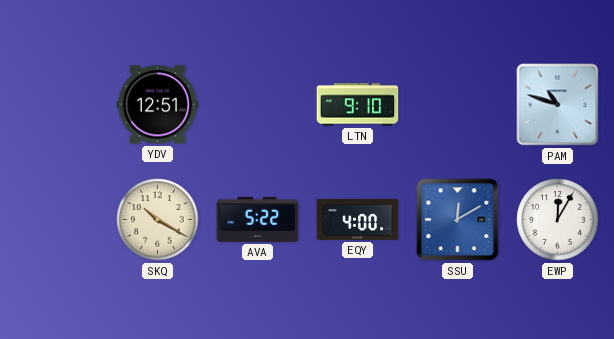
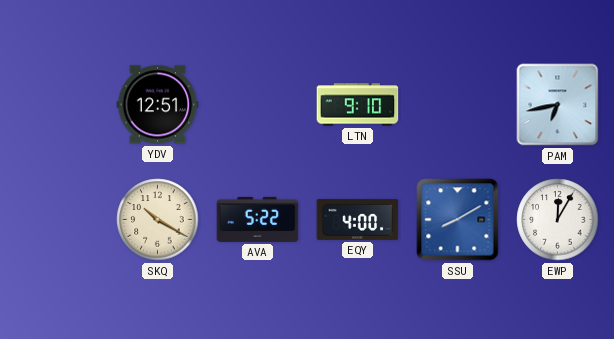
PAM: 10:48 -> 6:43
SSU: 12:10 -> 8:10
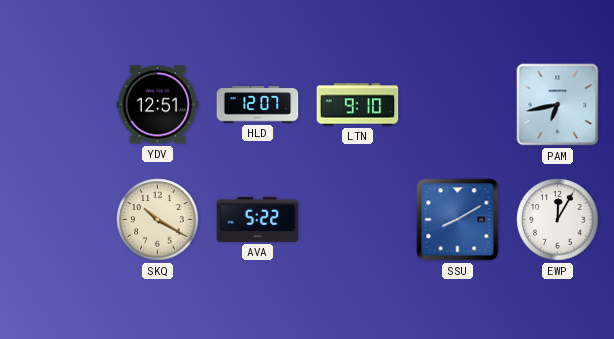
HLD: none -> 12:07
EQY: 4:00 -> none
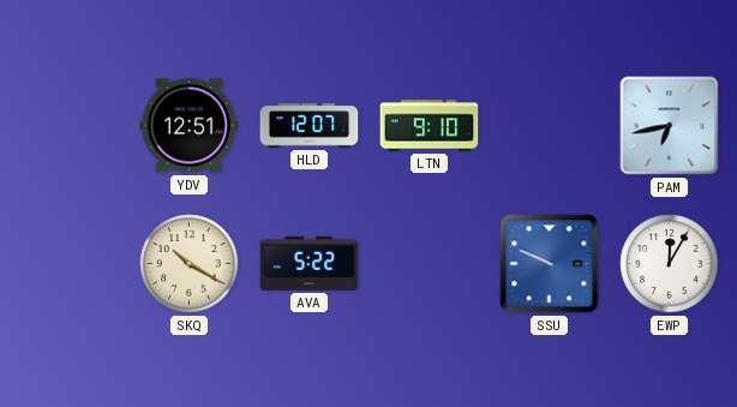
SSU: 8:10 -> 9:49
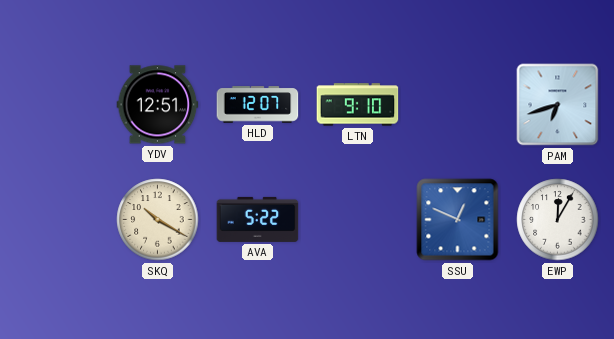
PAM: 6:43 -> 6:42
SSU: 9:49 -> 12:49
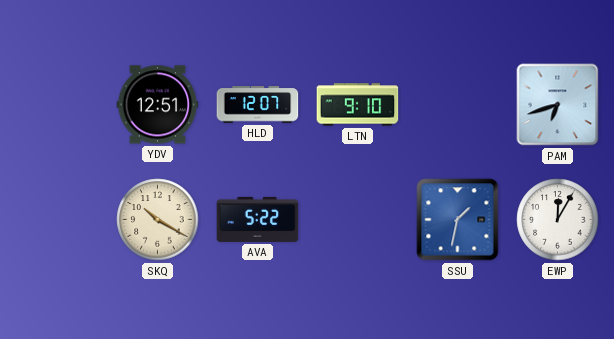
SSU: 12:49 -> 1:32
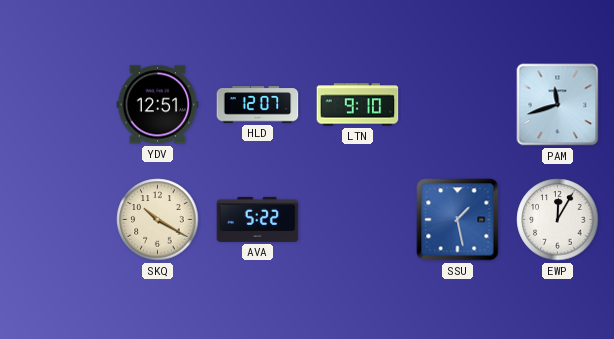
PAM: 6:42 -> 11:42
SSU: 1:32 -> 1:28
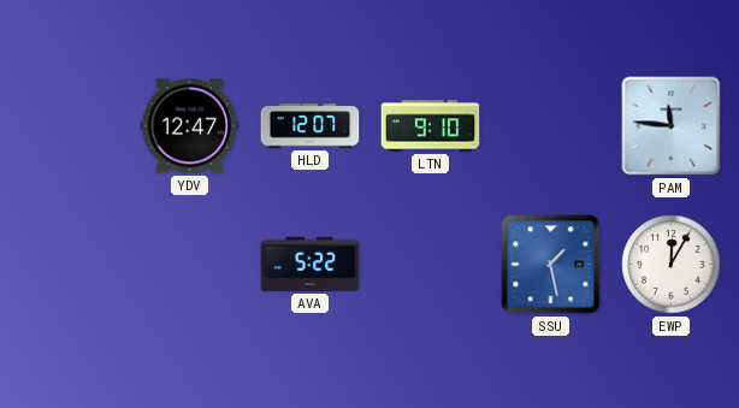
YDV: 12:51 -> 12:47
PAM: 11:42 -> 11:46
SKQ: 10:20 -> none
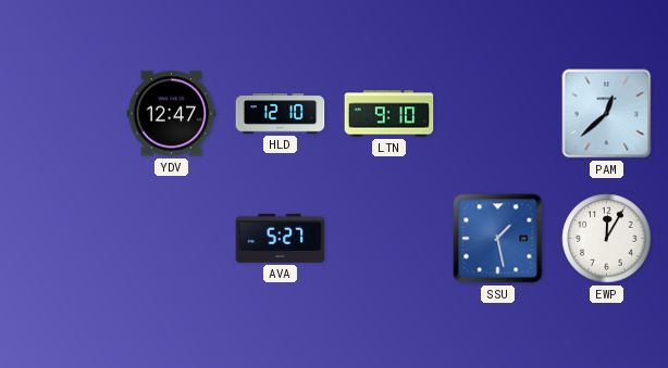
HLD: 12:07 -> 12:10
PAM: 11:46 -> 12:38
AVA: 5:22 -> 5:27
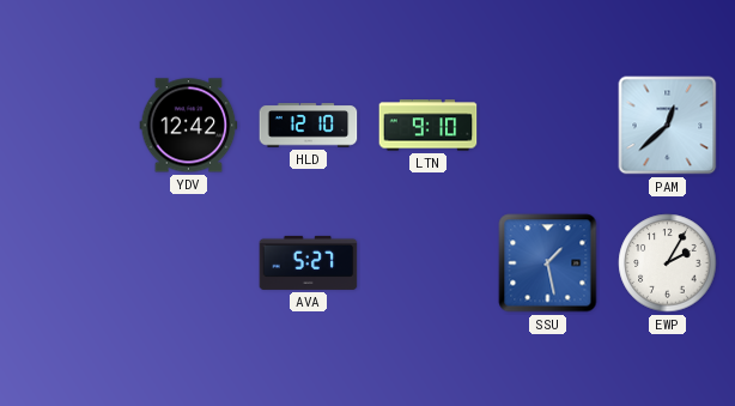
YDV: 12:47 -> 12:42
EWP: 12:05 -> 2:05
